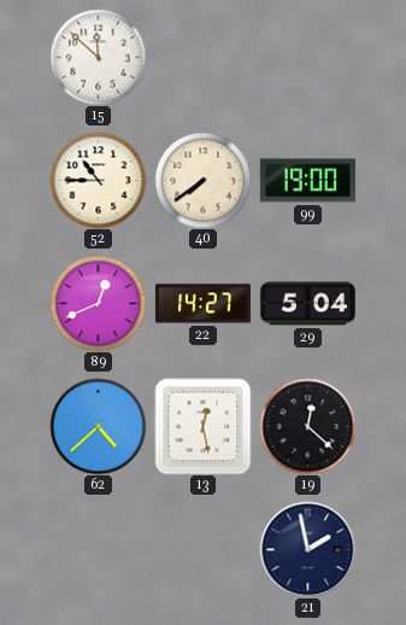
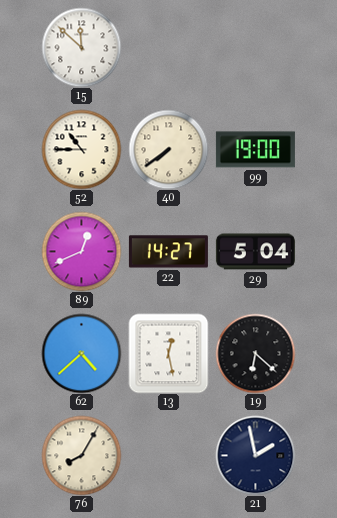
19: 12:22 -> 6:22
76: none -> 8:05
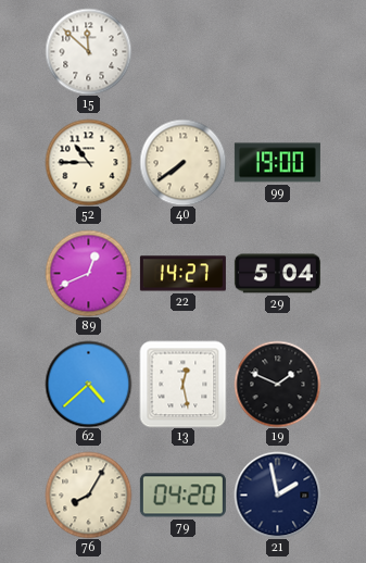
19: 6:22 -> 1:49
79: none -> 04:20
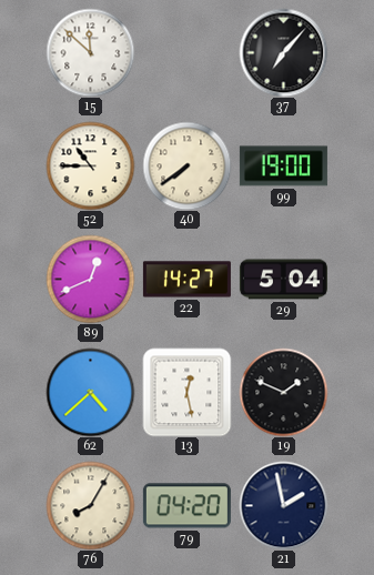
37: none -> 7:07
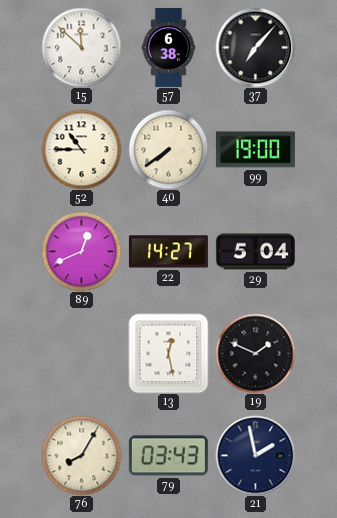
57: none -> 6:38
62: 4:38 -> none
79: 04:20 -> 03:43
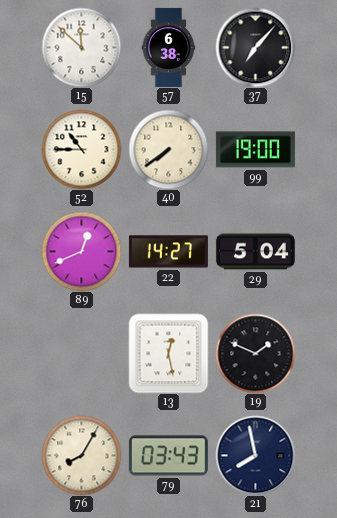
21: 1:58 -> 7:58
